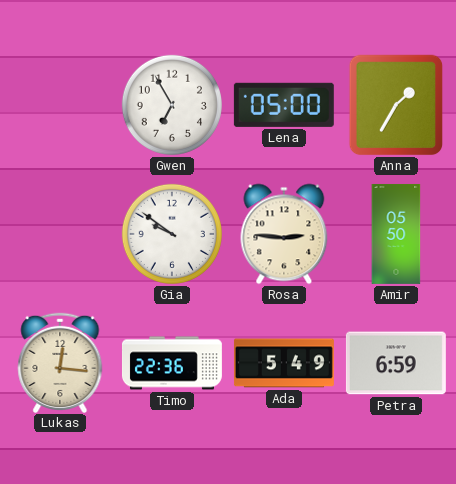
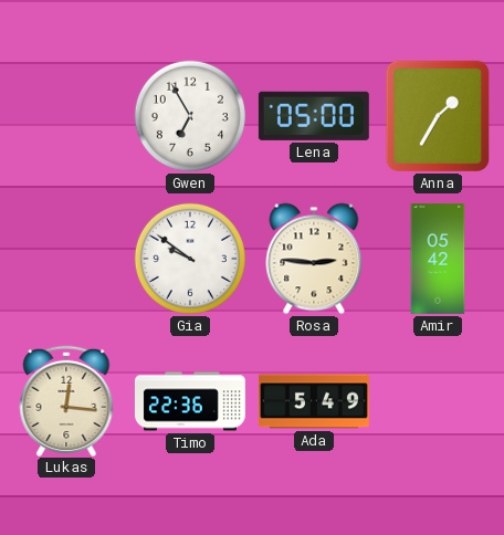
Amir: 05:50 -> 05:42
Petra: 6:59 -> none
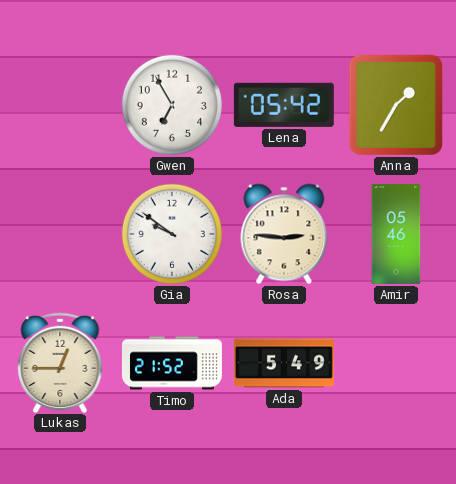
Lena: 05:00 -> 05:42
Amir: 05:42 -> 05:46
Lukas: 12:16 -> 12:45
Timo: 22:36 -> 21:52
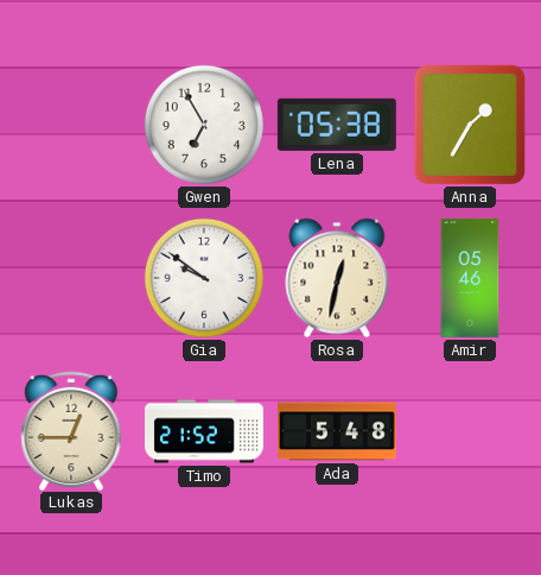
Lena: 05:42 -> 05:38
Rosa: 2:46 -> 12:32
Ada: 5:49 -> 5:48
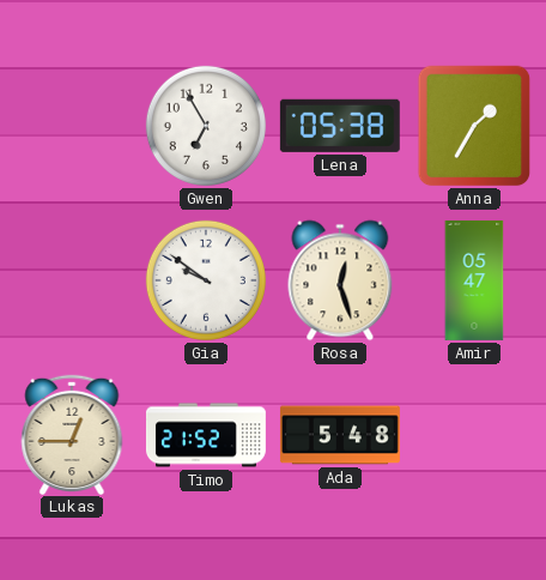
Rosa: 12:32 -> 12:27
Amir: 05:46 -> 05:47
